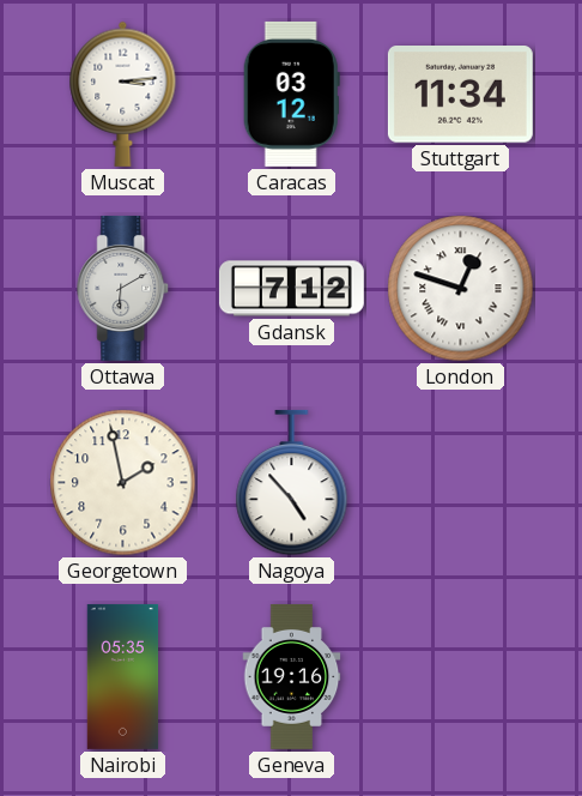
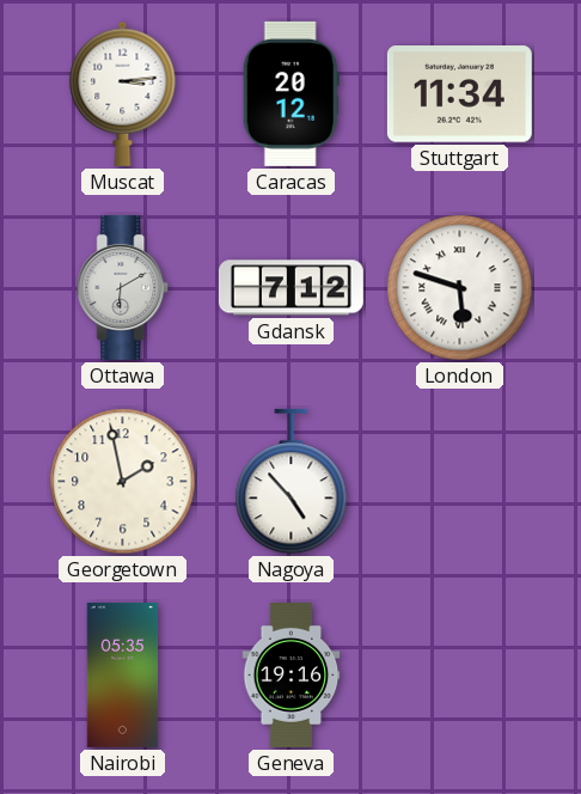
Caracas: 03:12 -> 20:12
London: 12:48 -> 5:48
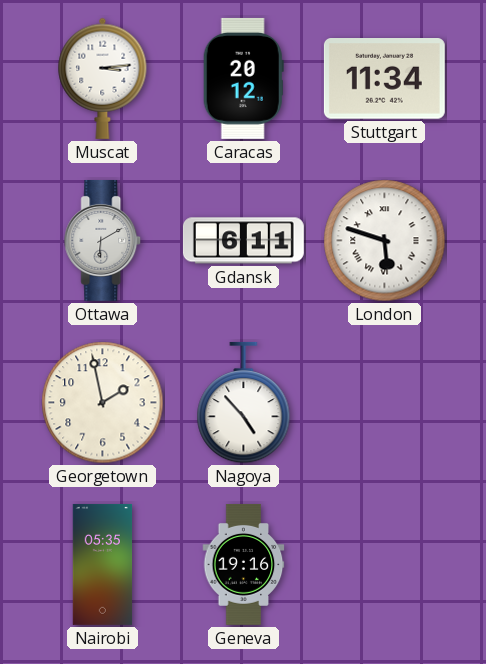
Gdansk: 7:12 -> 6:11
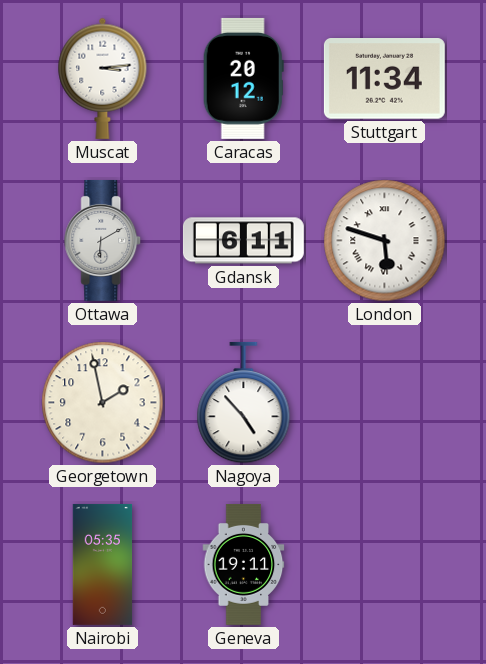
Geneva: 19:16 -> 19:11
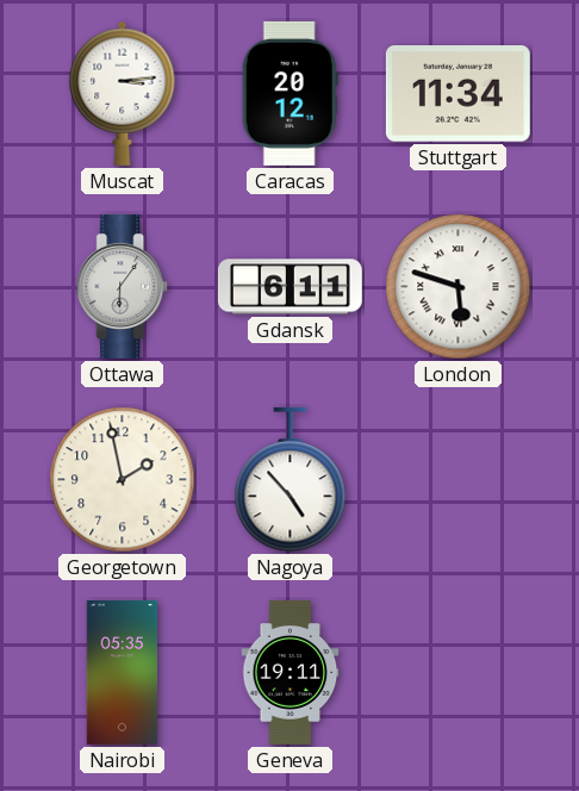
Ottawa: 6:10 -> 6:06
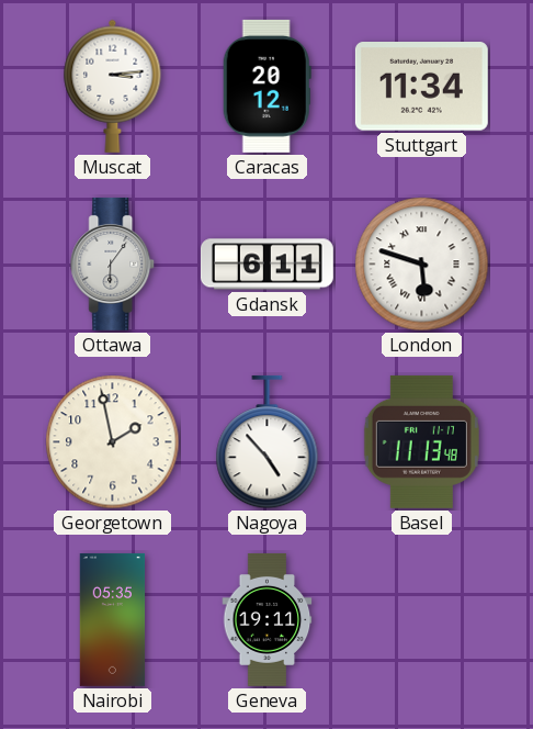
Basel: none -> 11:13
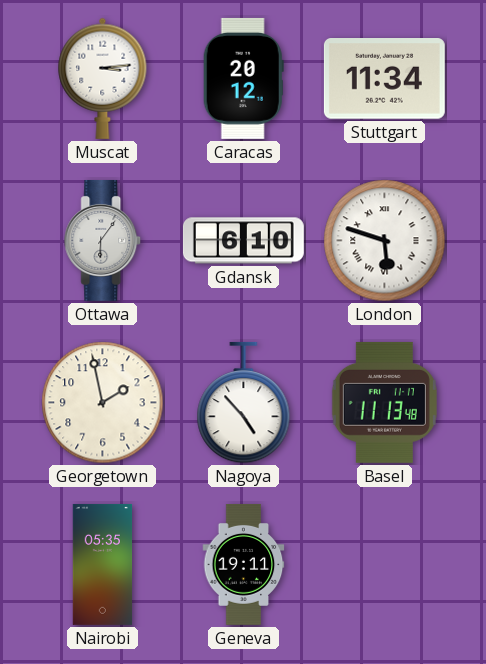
Gdansk: 6:11 -> 6:10
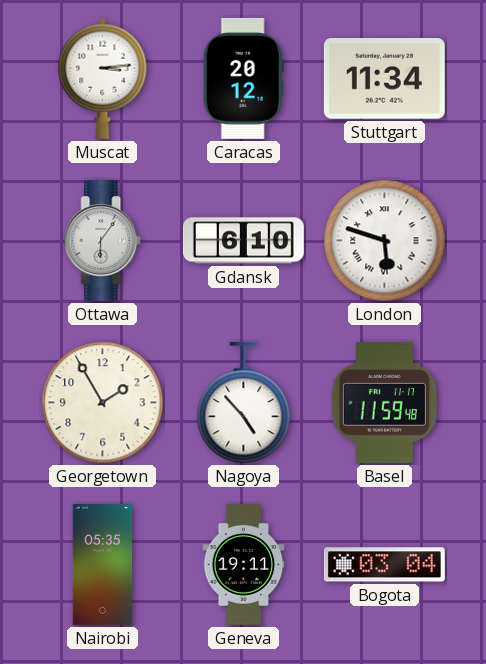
Georgetown: 1:58 -> 1:55
Basel: 11:13 -> 11:59
Bogota: none -> 03:04
